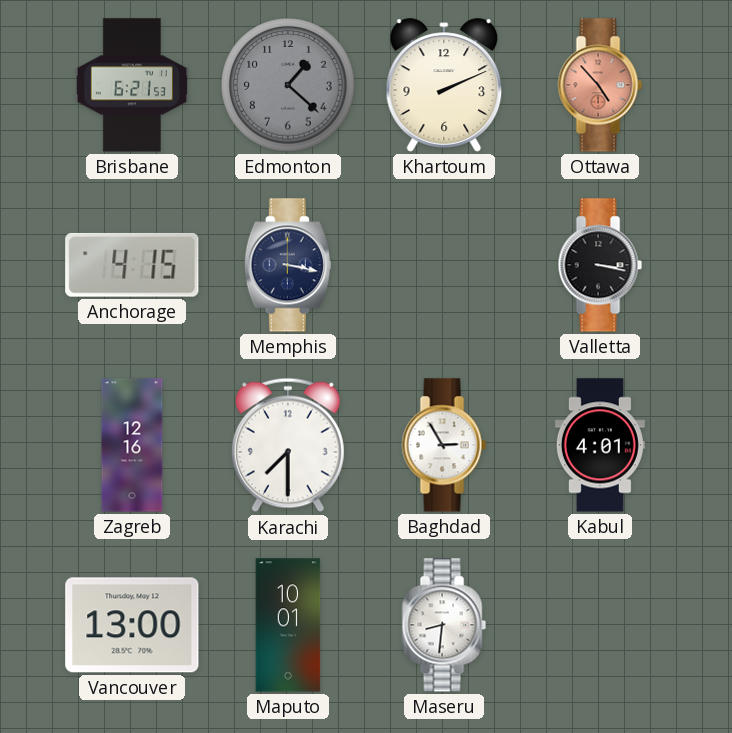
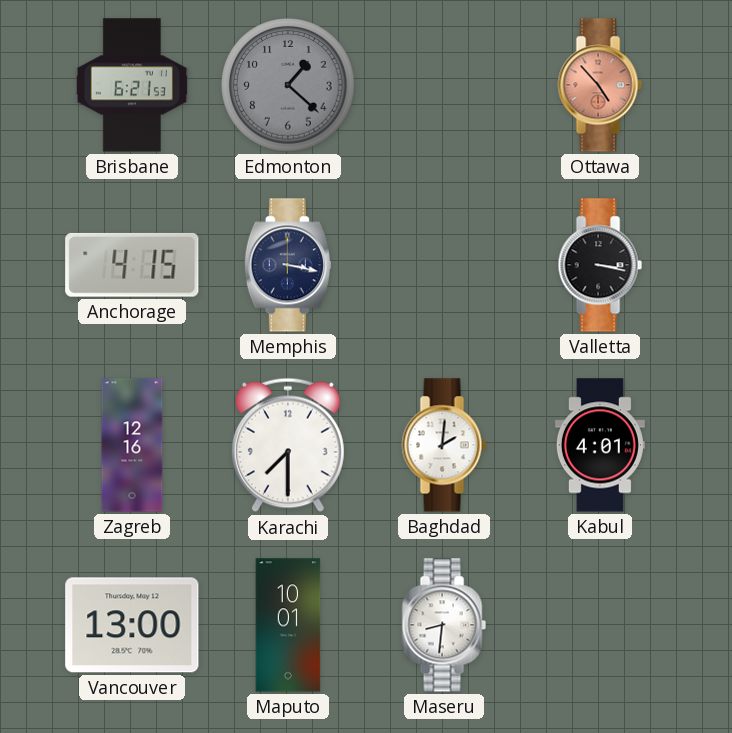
Khartoum: 2:11 -> none
Baghdad: 2:55 -> 2:01
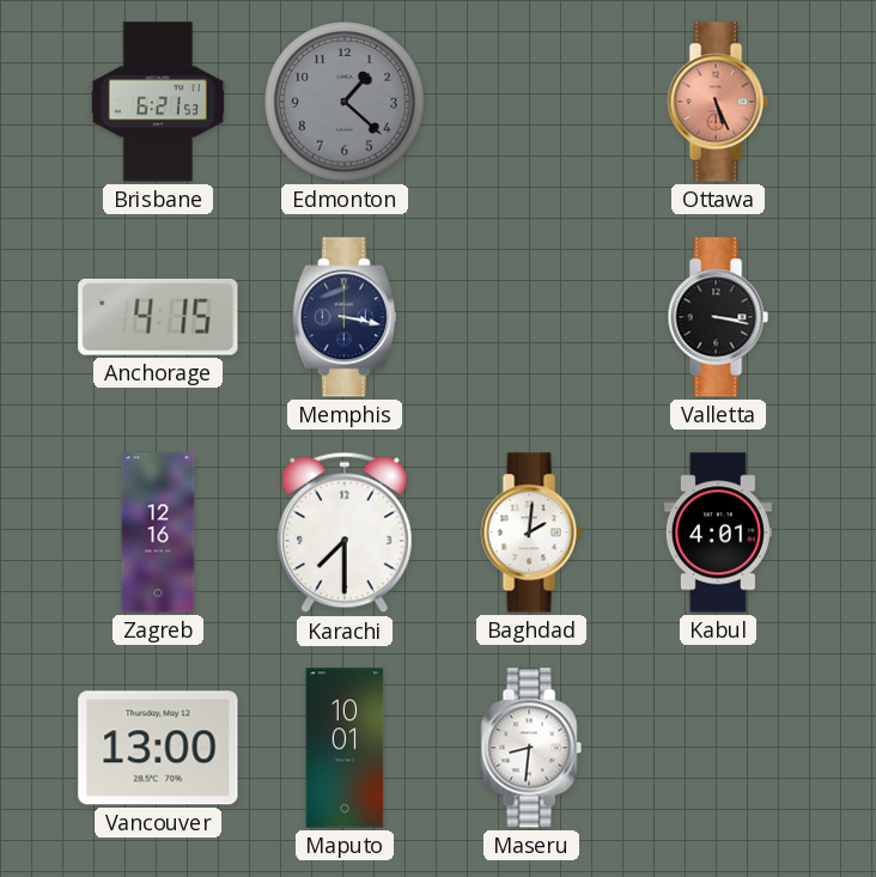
Ottawa: 4:53 -> 5:26
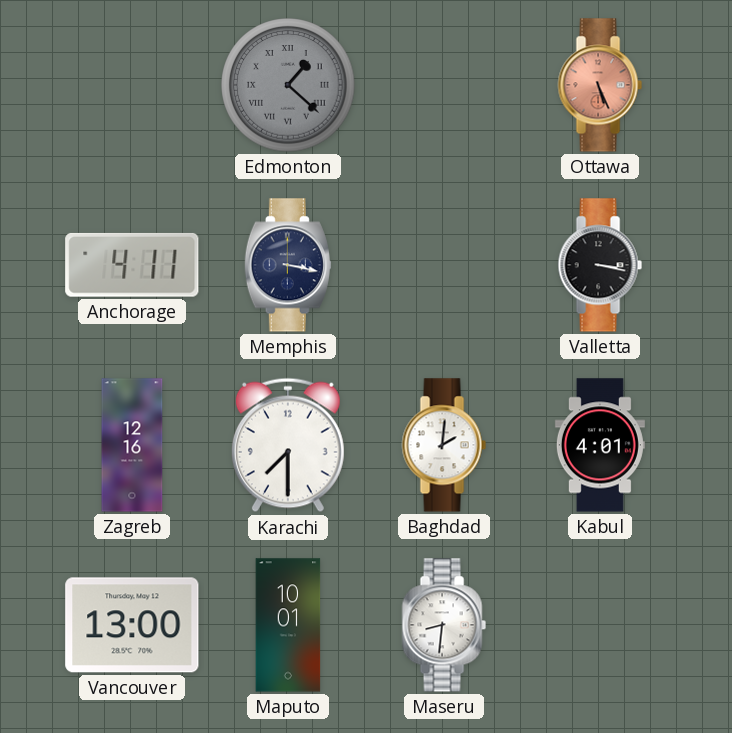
Brisbane: 6:21 -> none
Edmonton numerals: Arabic -> Roman
Anchorage: 4:15 -> 4:11
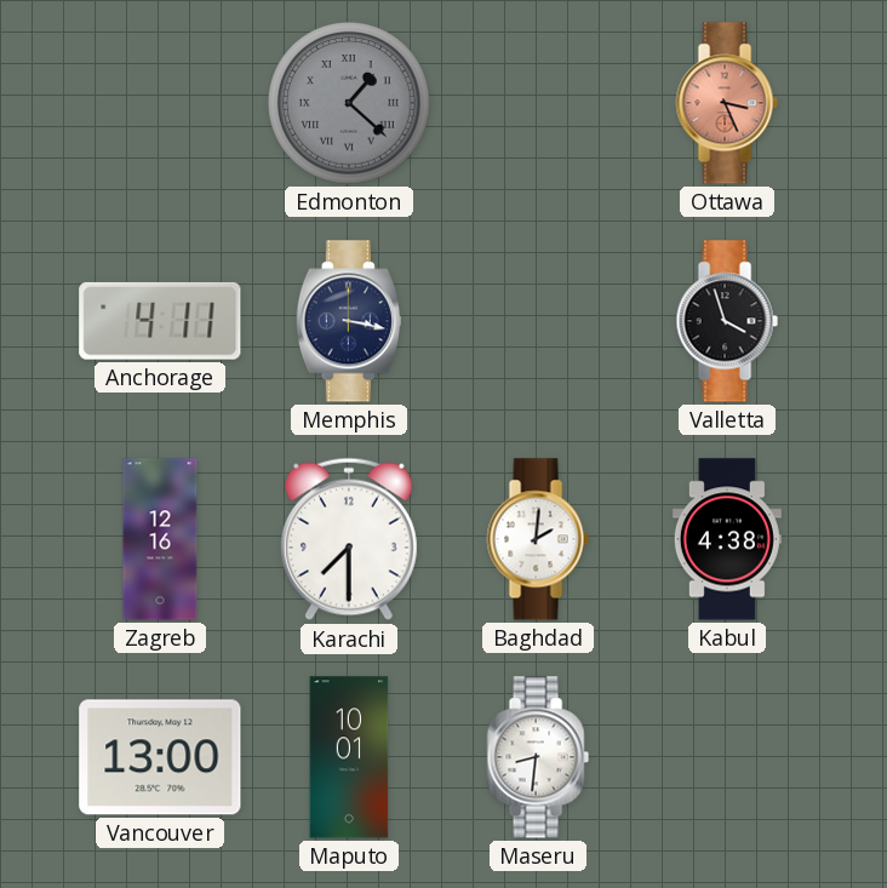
Ottawa: 5:26 -> 3:26
Valletta: 3:17 -> 3:57
Kabul: 4:01 -> 4:38
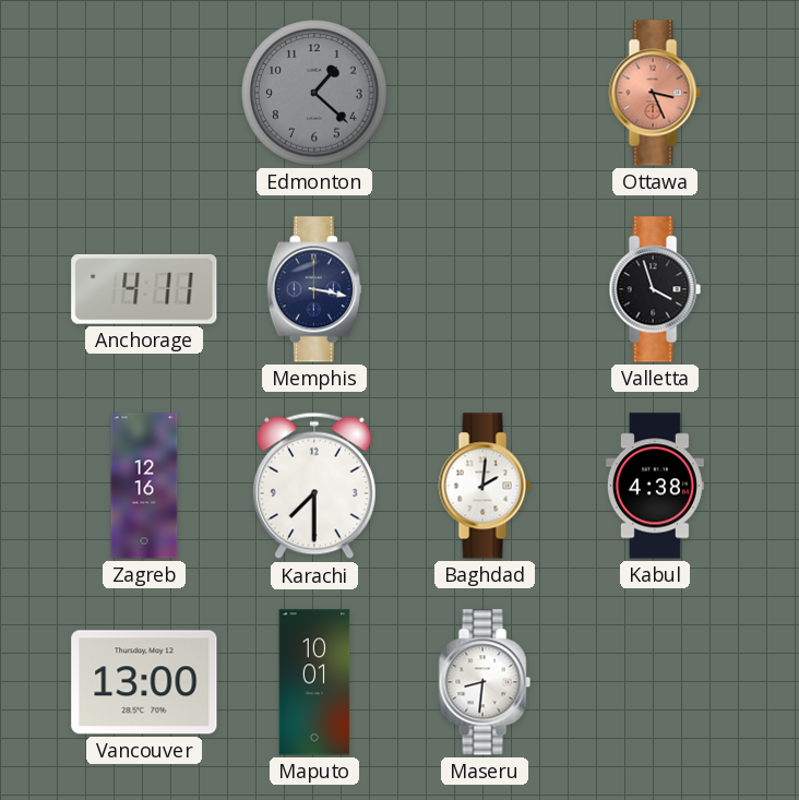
Edmonton numerals: Roman -> Arabic
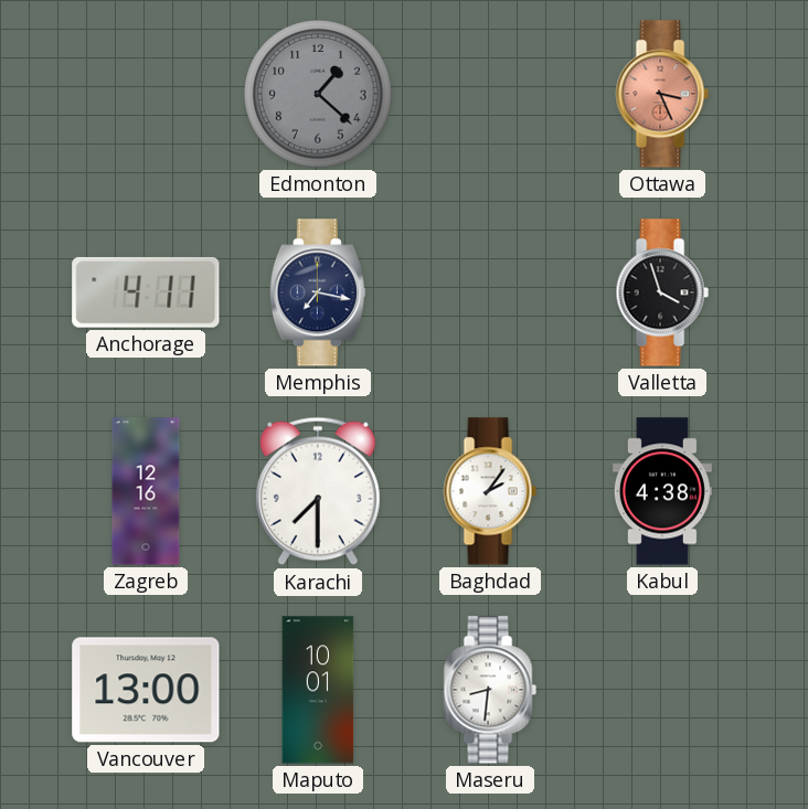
Memphis: 3:17 -> 7:17
Baghdad: 2:01 -> 2:06
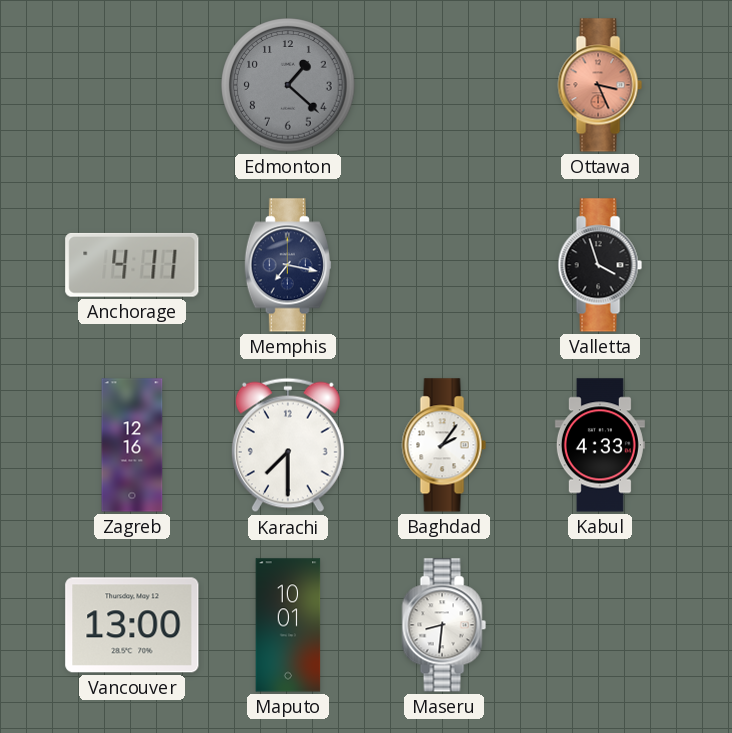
Kabul: 4:38 -> 4:33
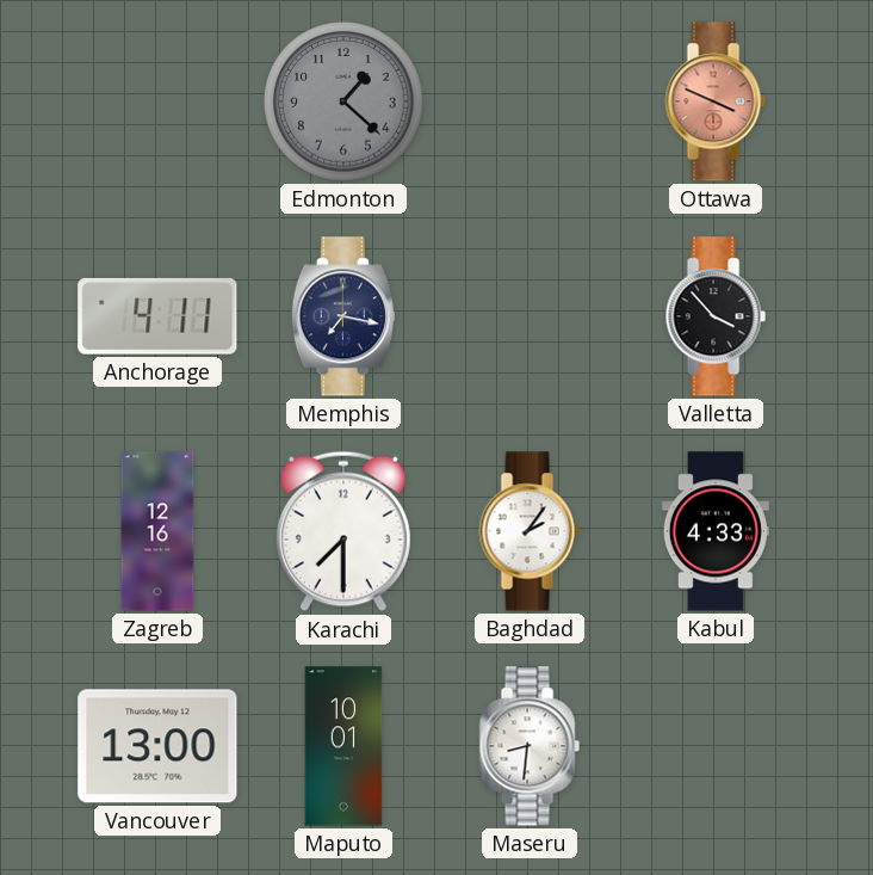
Ottawa: 3:26 -> 3:49
Valletta: 3:57 -> 3:53
